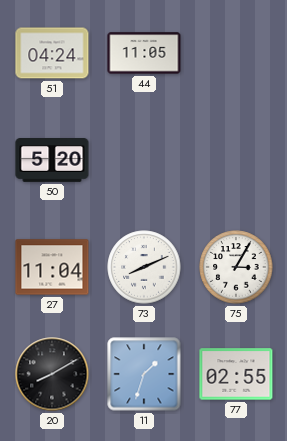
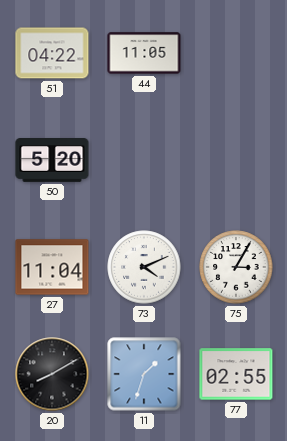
51: 04:24 -> 04:22
73: 8:11 -> 4:11
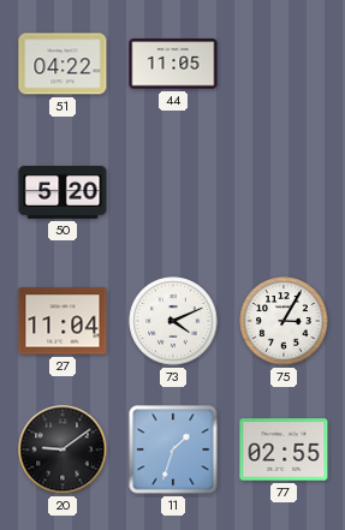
20: 8:10 -> 9:09
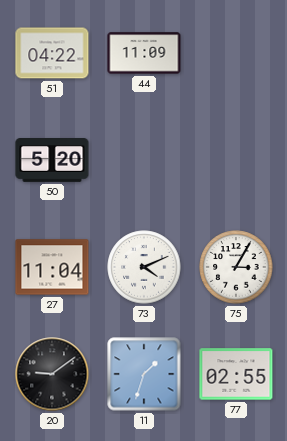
44: 11:05 -> 11:09
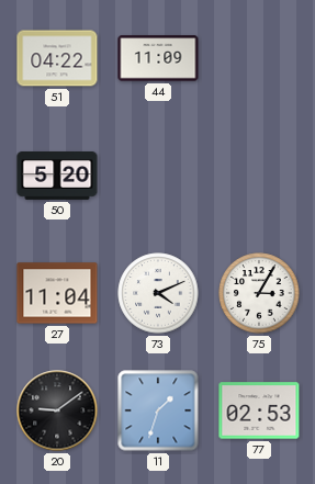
77: 02:55 -> 02:53
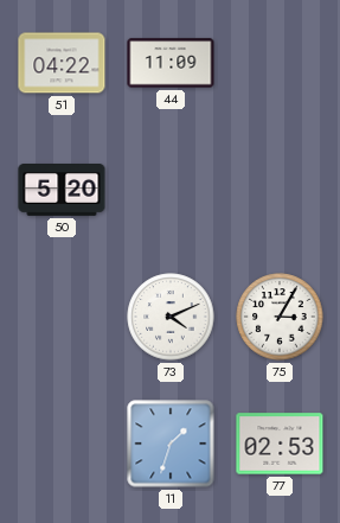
27: 11:04 -> none
20: 9:09 -> none
